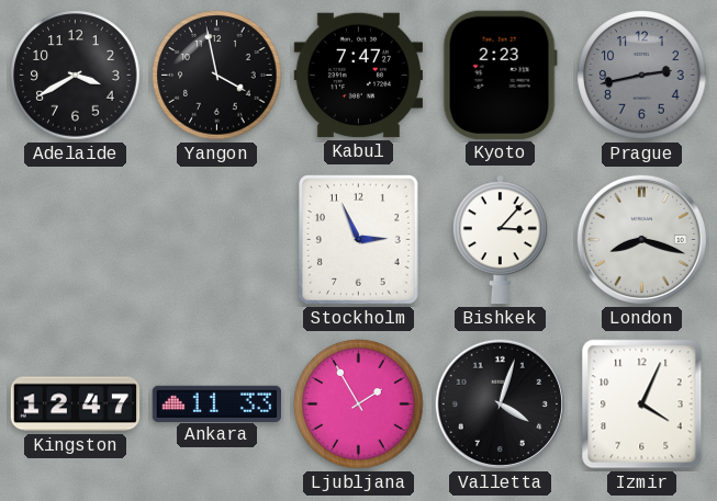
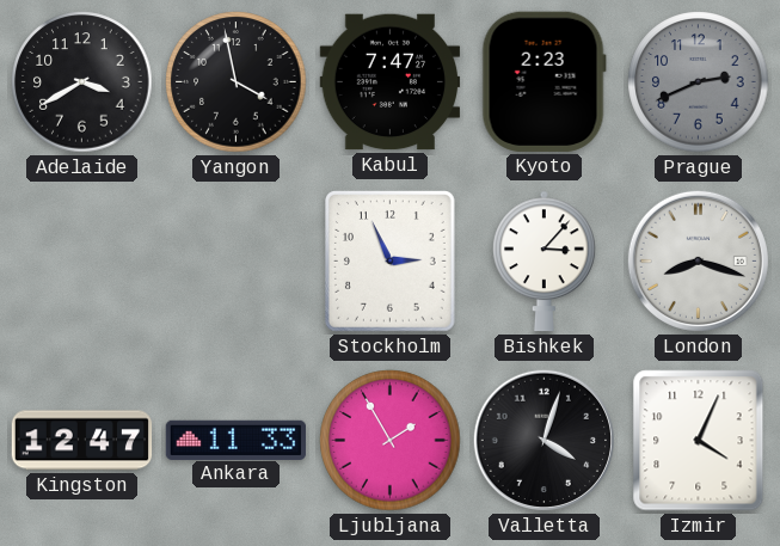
Prague: 2:43 -> 2:41
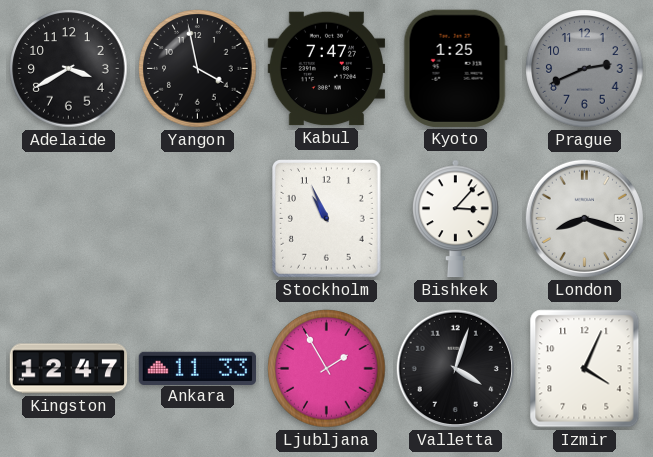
Kyoto: 2:23 -> 1:25
Stockholm: 2:56 -> 10:56
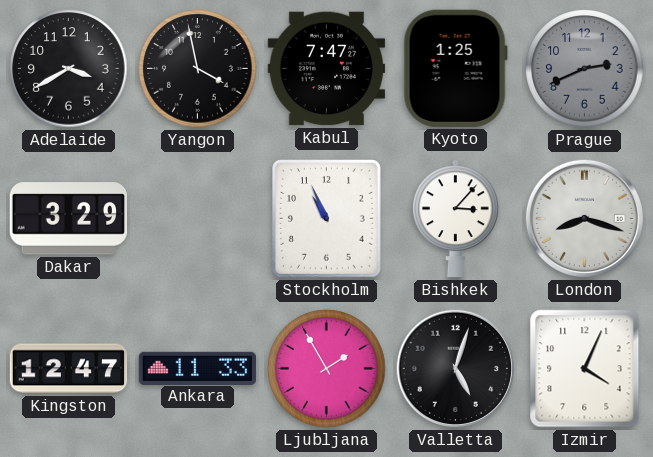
Dakar: none -> 3:29
Valletta: 4:03 -> 5:03
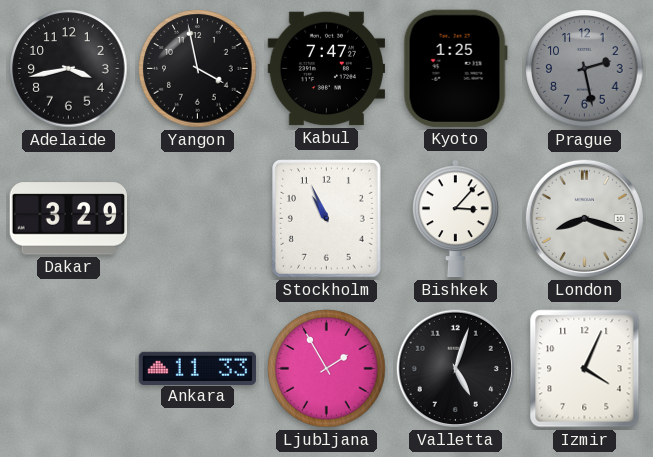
Adelaide: 3:40 -> 3:43
Prague: 2:41 -> 2:28
Kingston: 12:47 -> none
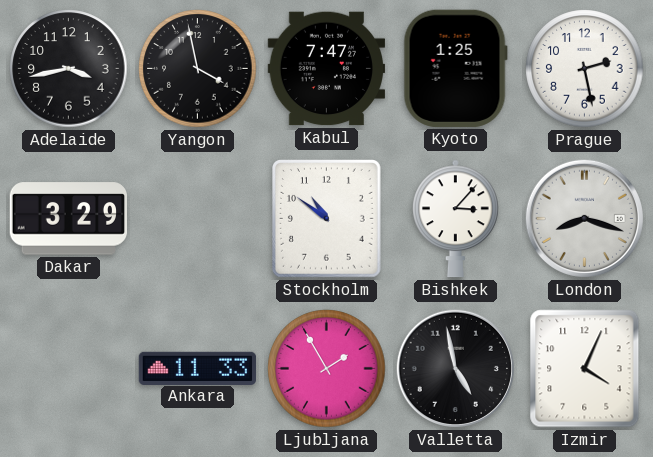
Prague dial: grey -> white
Stockholm: 10:56 -> 10:51
Valletta: 5:03 -> 4:58
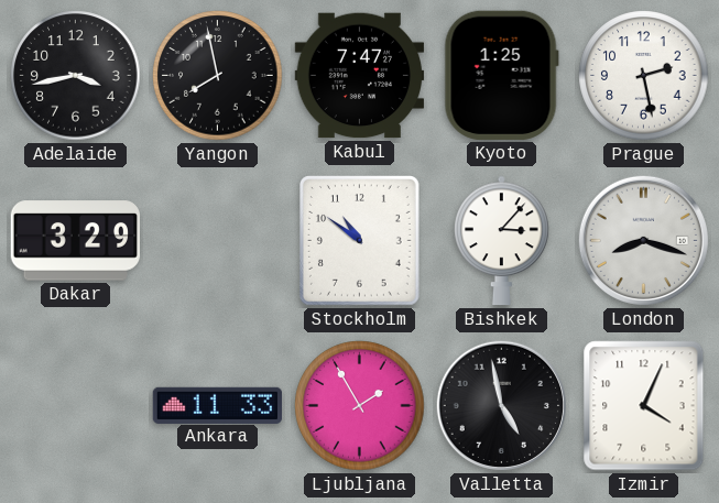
Yangon: 3:58 -> 7:58
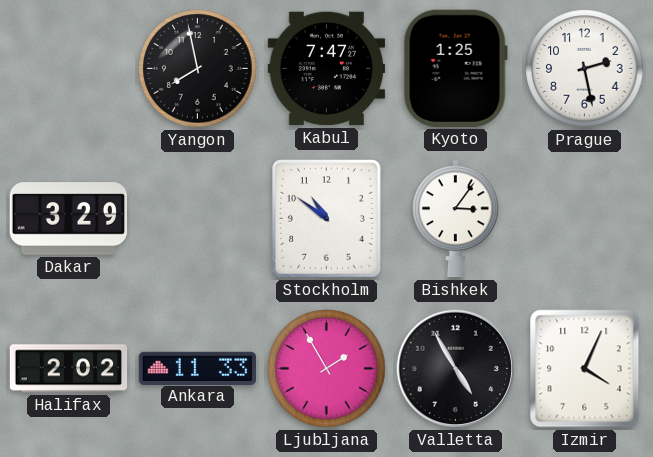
Adelaide: 3:43 -> none
Bishkek: 3:07 -> 3:06
London: 8:18 -> none
Halifax: none -> 2:02
Valletta: 4:58 -> 4:55
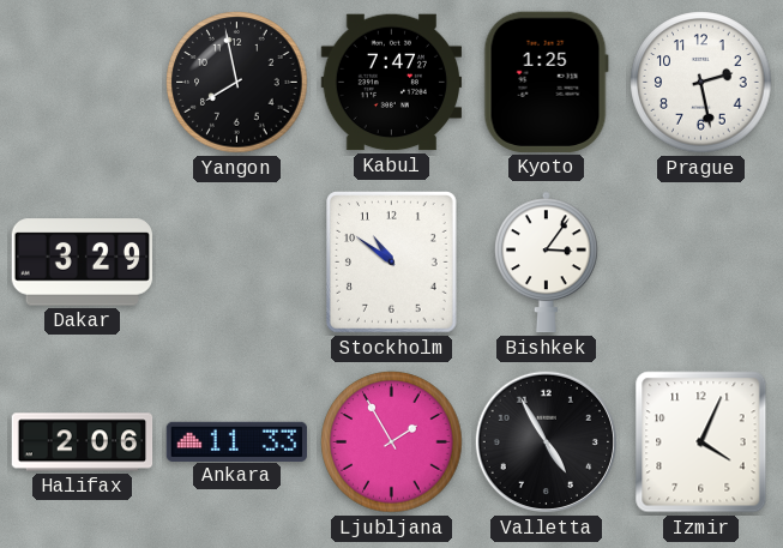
Halifax: 2:02 -> 2:06
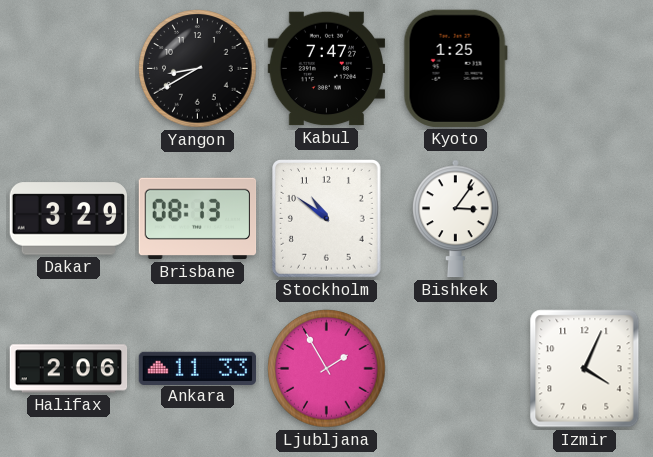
Yangon: 7:58 -> 8:40
Prague: 2:28 -> none
Brisbane: none -> 08:13
Valletta: 4:55 -> none
